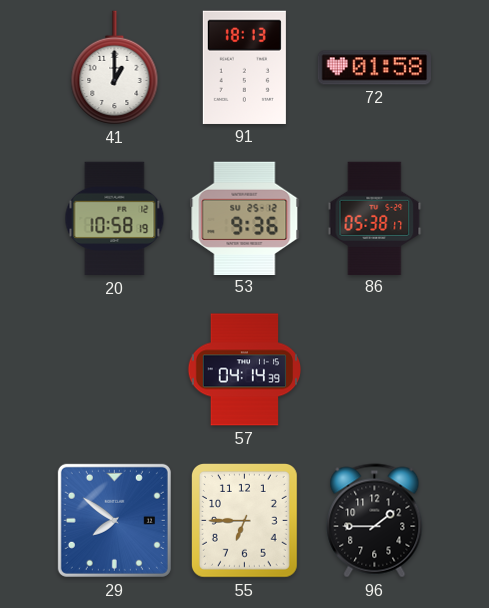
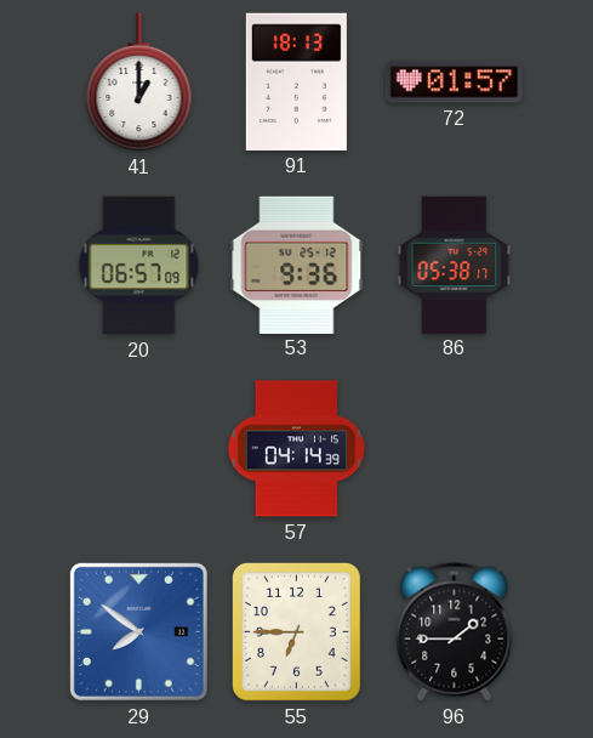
72: 01:58 -> 01:57
20: 10:58 -> 06:57
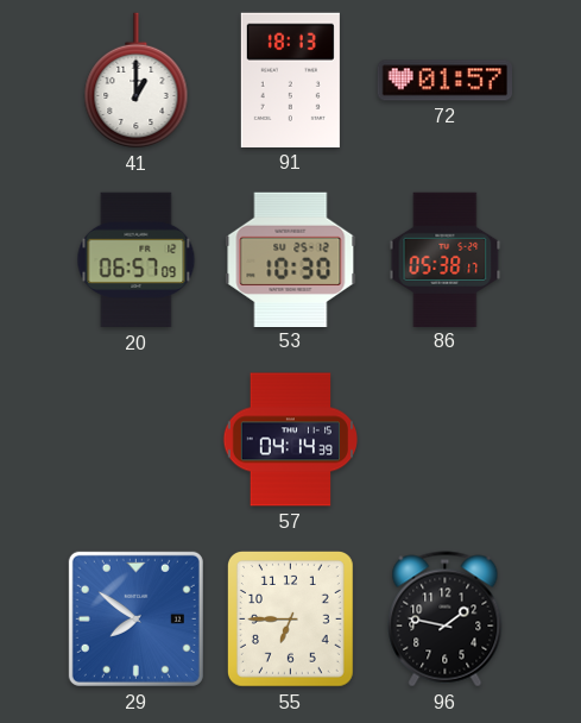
53: 9:36 -> 10:30
96: 1:45 -> 1:47
